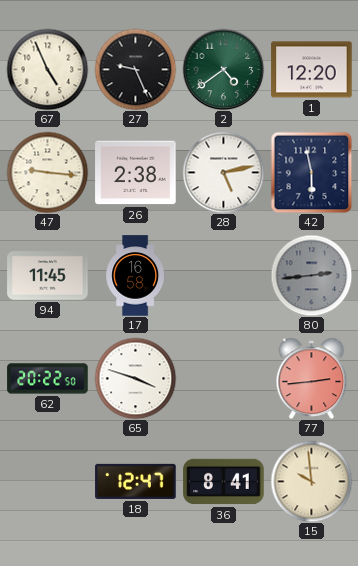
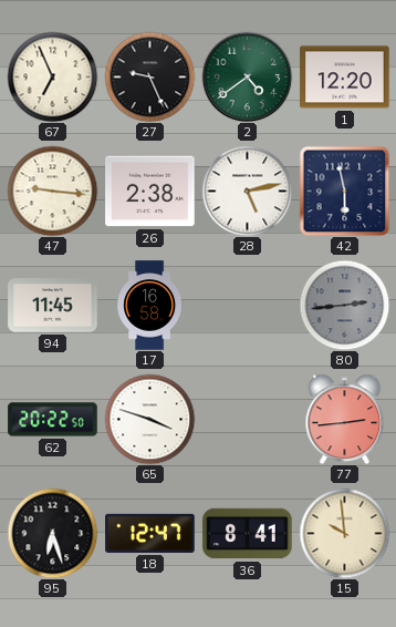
67: 4:56 -> 6:56
95: none -> 6:27
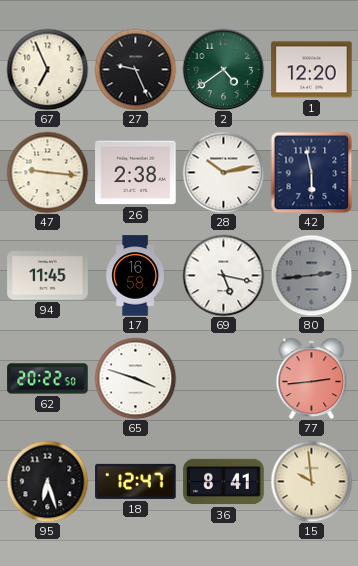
28: 5:13 -> 10:13
69: none -> 5:17
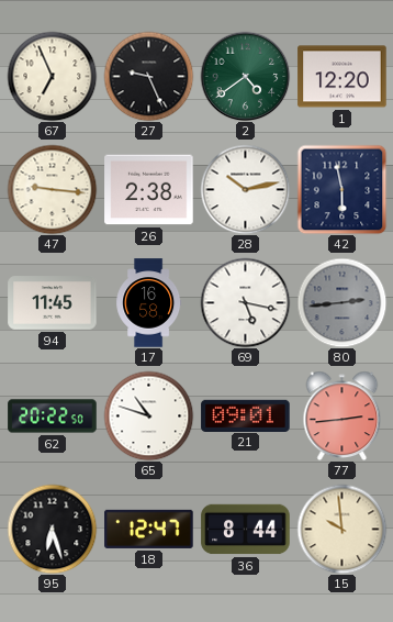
65: 3:48 -> 10:48
21: none -> 09:01
36: 8:41 -> 8:44
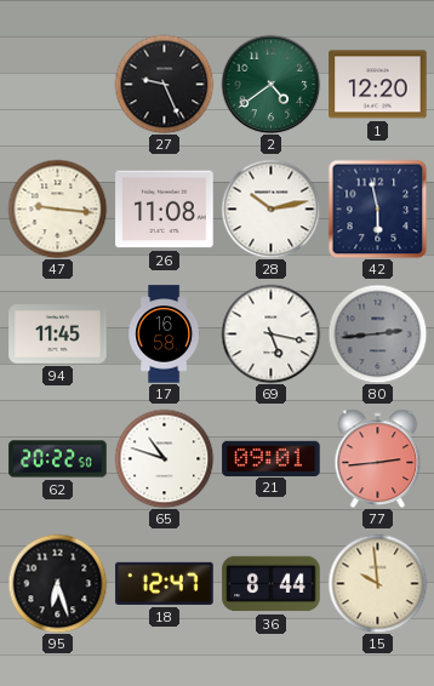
67: 6:56 -> none
26: 2:38 -> 11:08
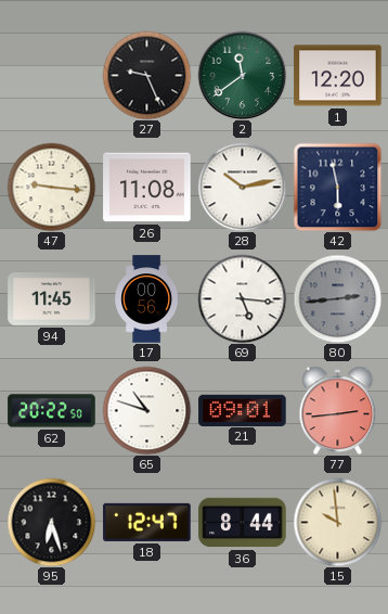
2: 4:39 -> 11:39
17: 16:58 -> 00:56
69: 5:17 -> 5:16
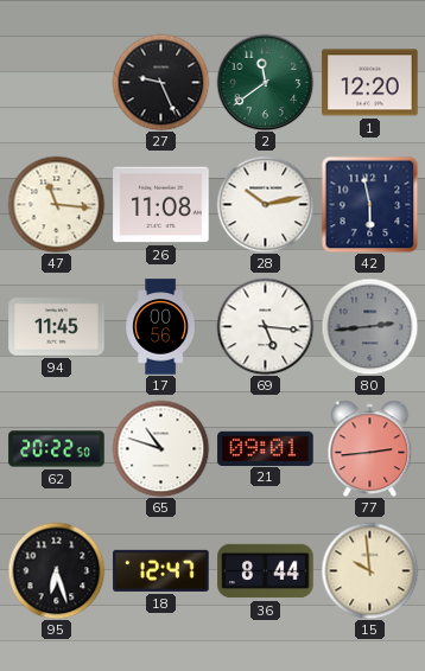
47: 9:16 -> 11:16
